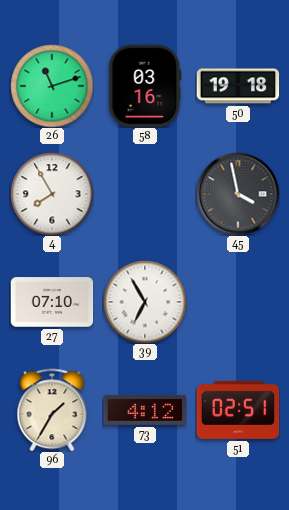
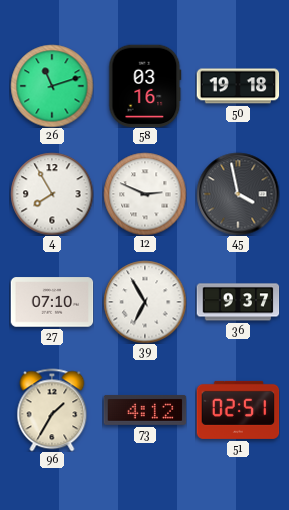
12: none -> 2:49
36: none -> 9:37
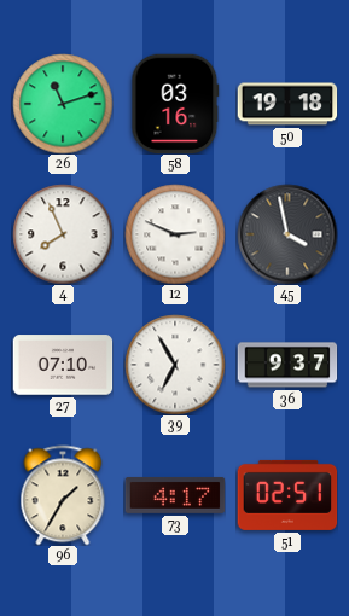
4: 7:55 -> 7:56
73: 4:12 -> 4:17
